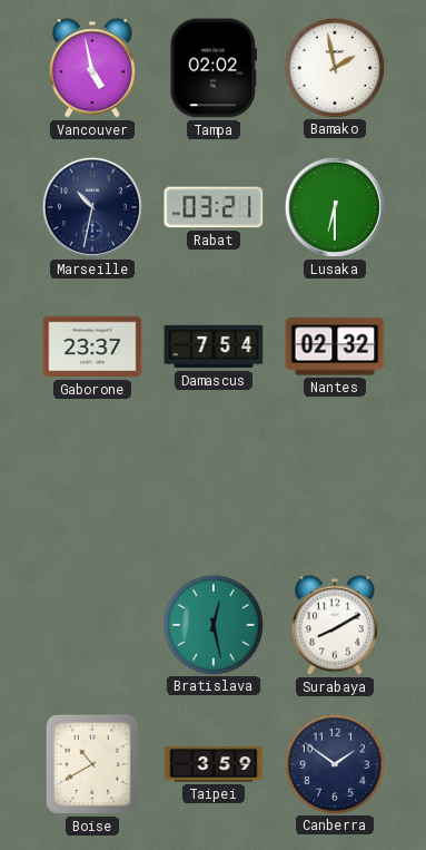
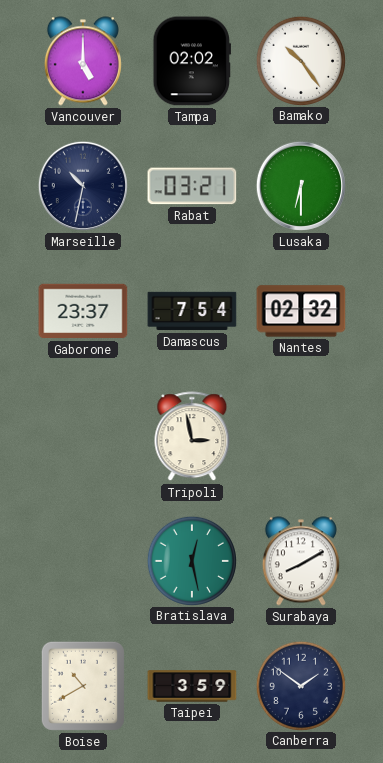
Vancouver: 4:58 -> 5:00
Bamako: 1:58 -> 10:24
Tripoli: none -> 2:58
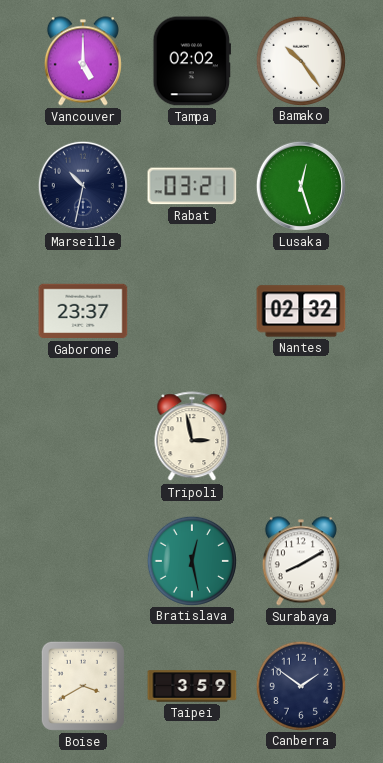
Lusaka: 6:30 -> 12:27
Damascus: 7:54 -> none
Boise: 10:40 -> 3:40
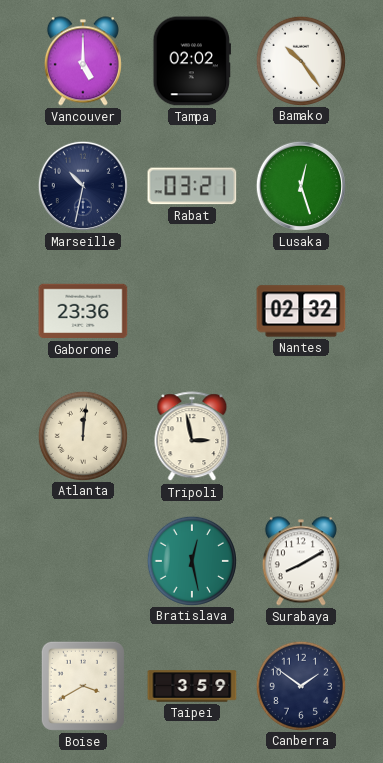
Gaborone: 23:37 -> 23:36
Atlanta: none -> 12:01
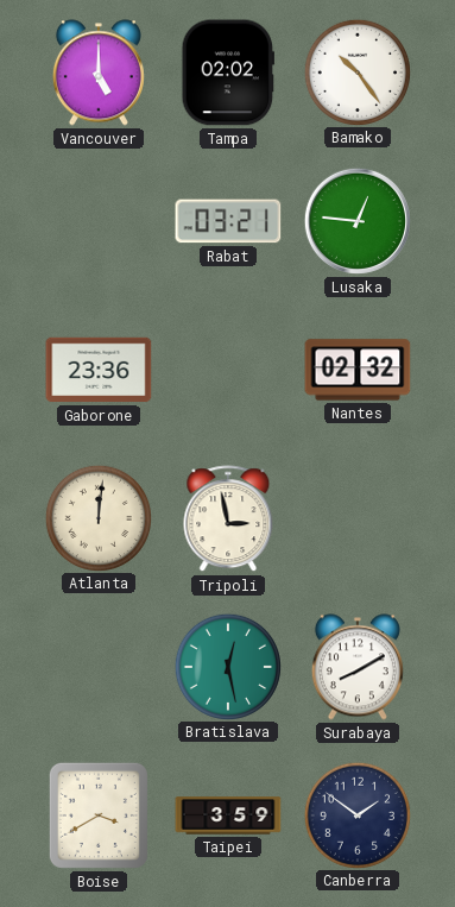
Marseille: 10:32 -> none
Lusaka: 12:27 -> 12:46
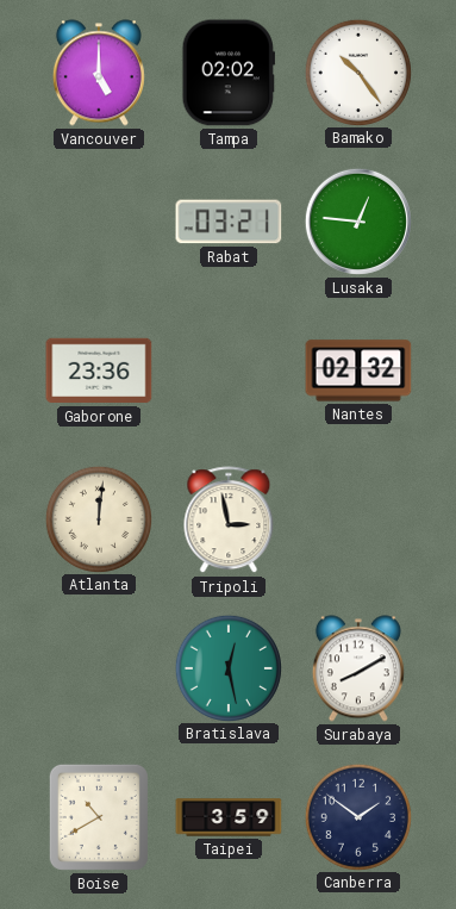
Boise: 3:40 -> 10:40
